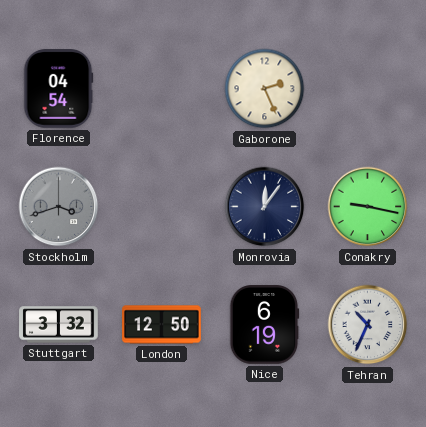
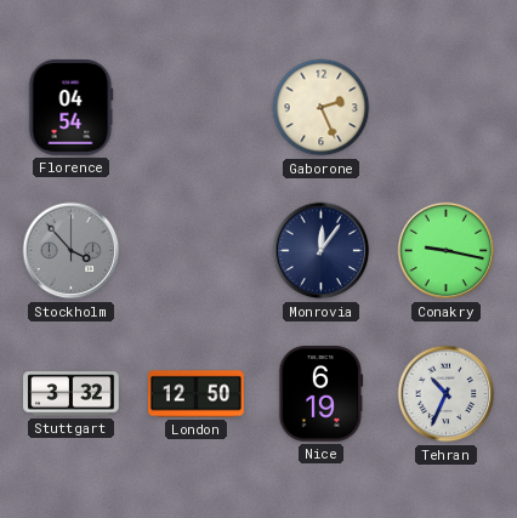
Stockholm: 3:42 -> 3:53
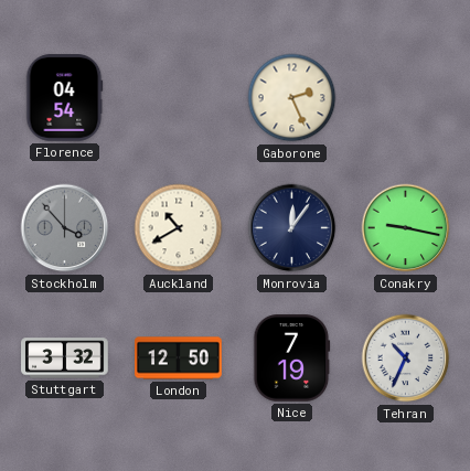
Auckland: none -> 10:40
Nice: 6:19 -> 7:19
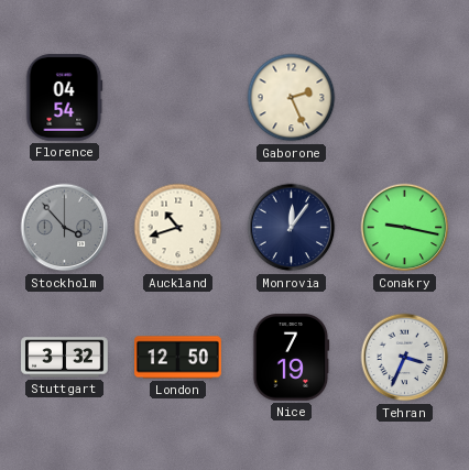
Auckland: 10:40 -> 10:42
Tehran: 10:34 -> 3:34
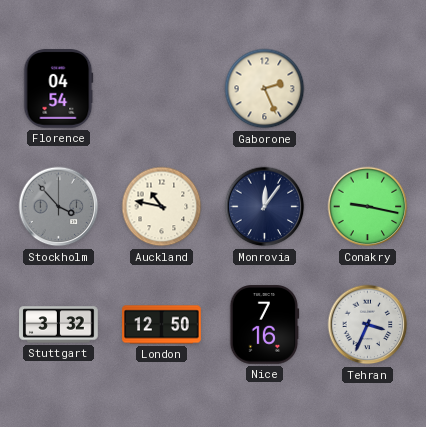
Auckland: 10:42 -> 10:47
Nice: 7:19 -> 7:16
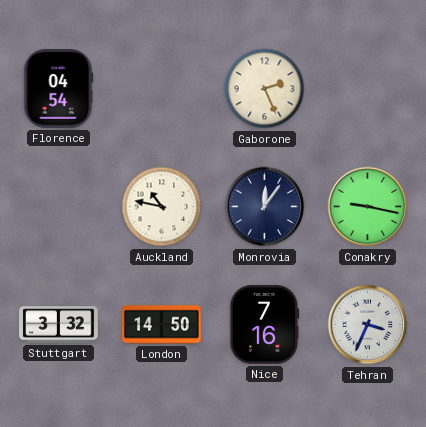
Stockholm: 3:53 -> none
London: 12:50 -> 14:50
